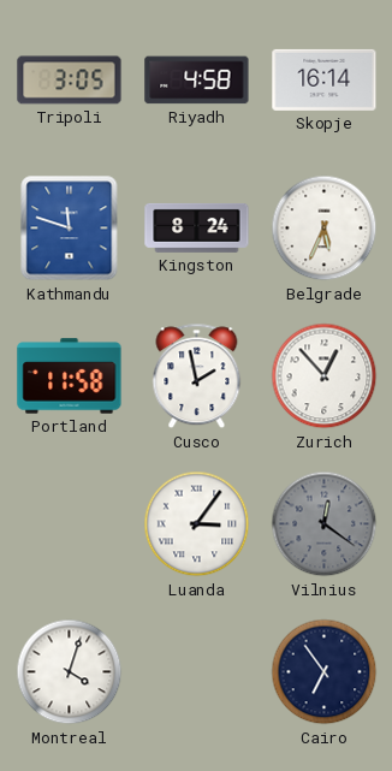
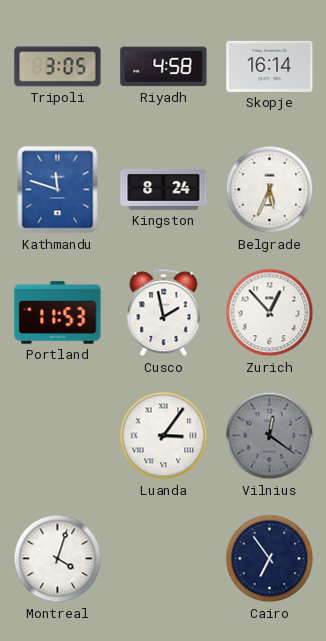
Portland: 11:58 -> 11:53
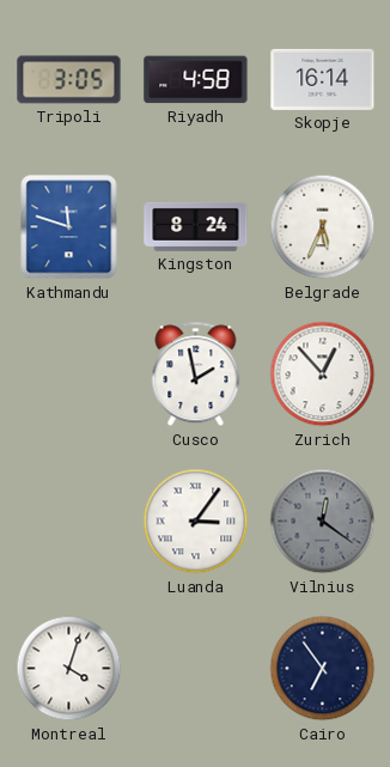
Portland: 11:53 -> none
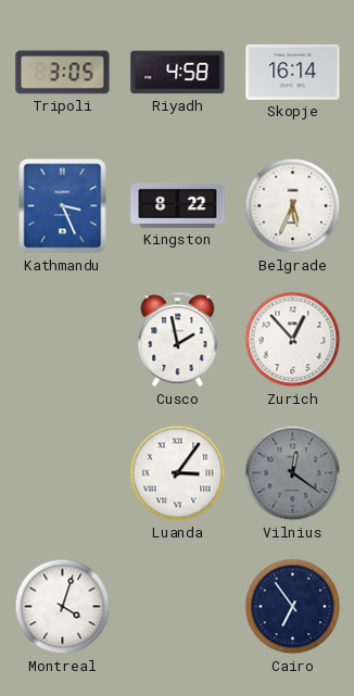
Kathmandu: 11:48 -> 3:26
Kingston: 8:24 -> 8:22
